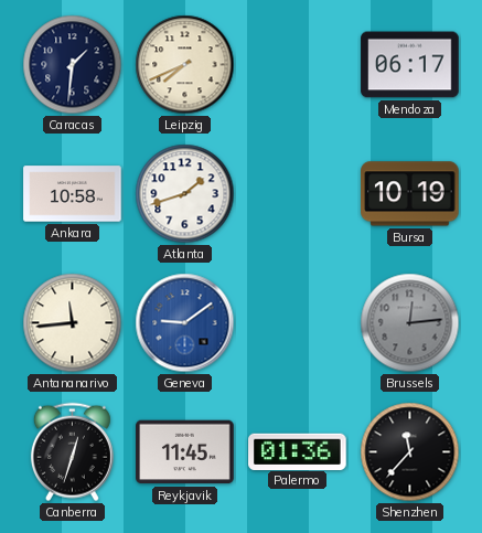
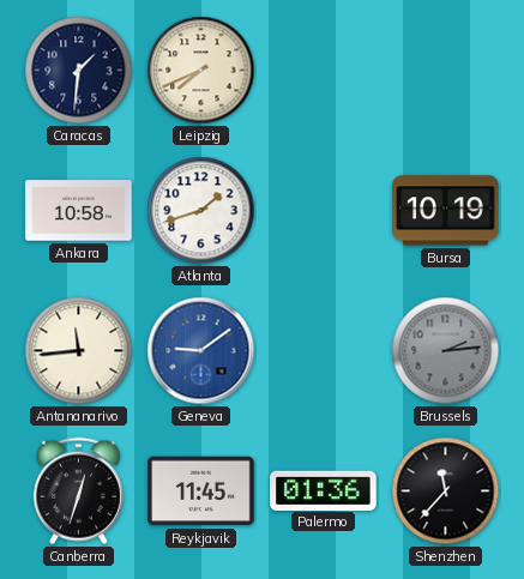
Mendoza: 06:17 -> none
Brussels: 12:14 -> 2:14
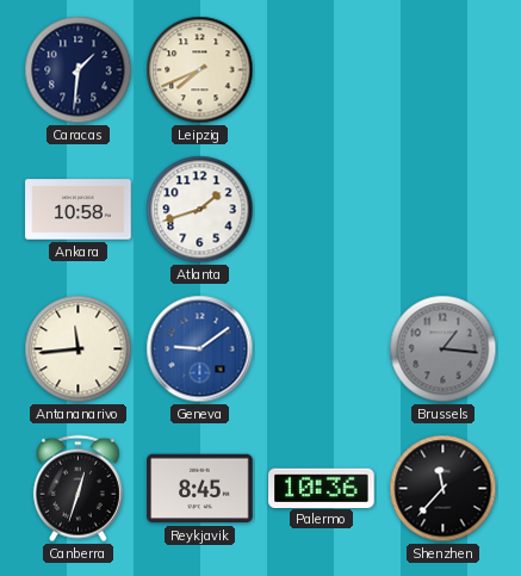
Bursa: 10:19 -> none
Brussels: 2:14 -> 1:16
Reykjavik: 11:45 -> 8:45
Palermo: 01:36 -> 10:36
